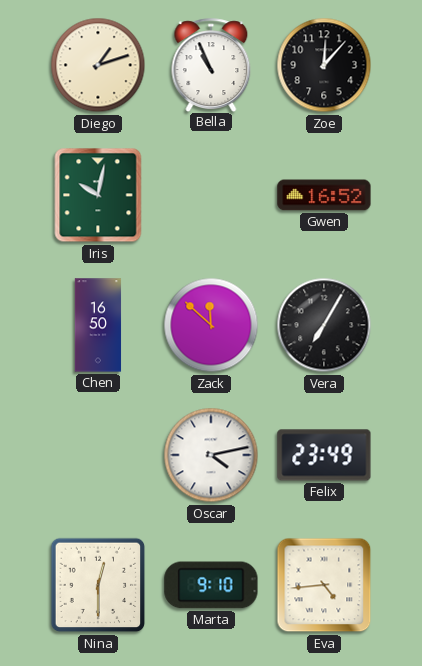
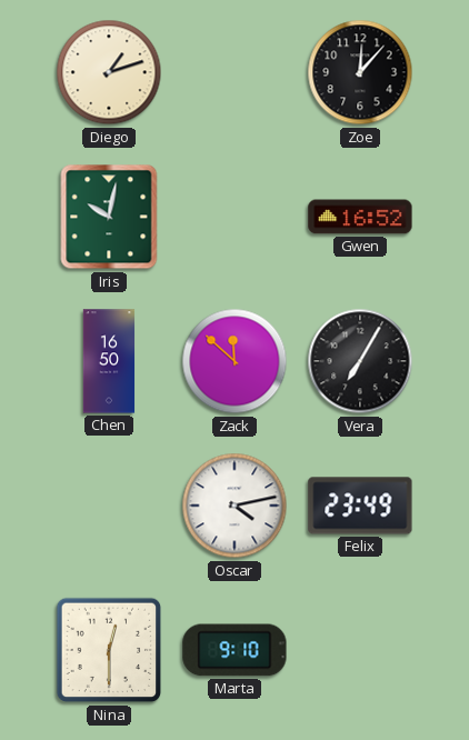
Bella: 10:56 -> none
Eva: 4:44 -> none
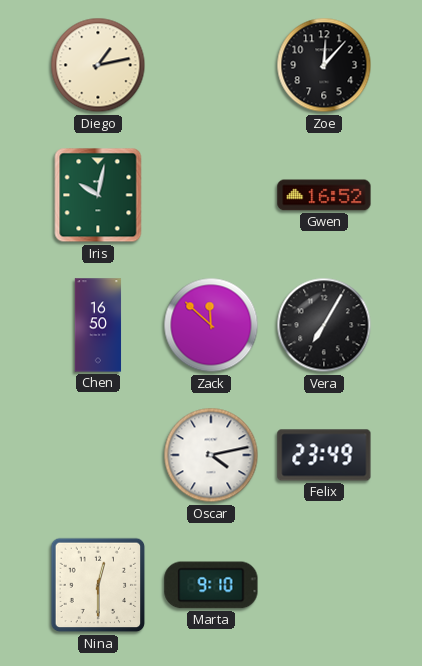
Diego: 1:12 -> 1:13
